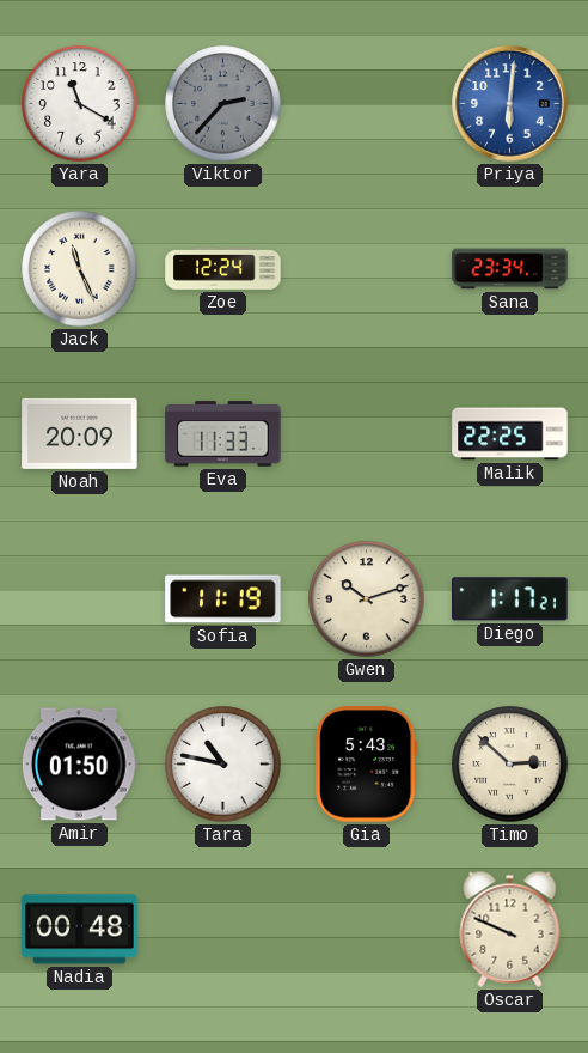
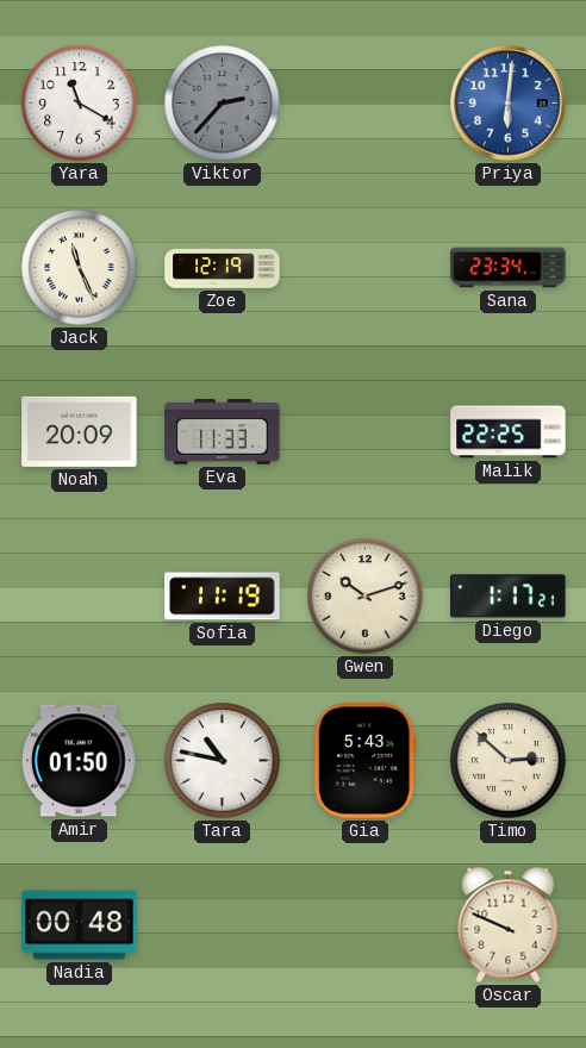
Zoe: 12:24 -> 12:19
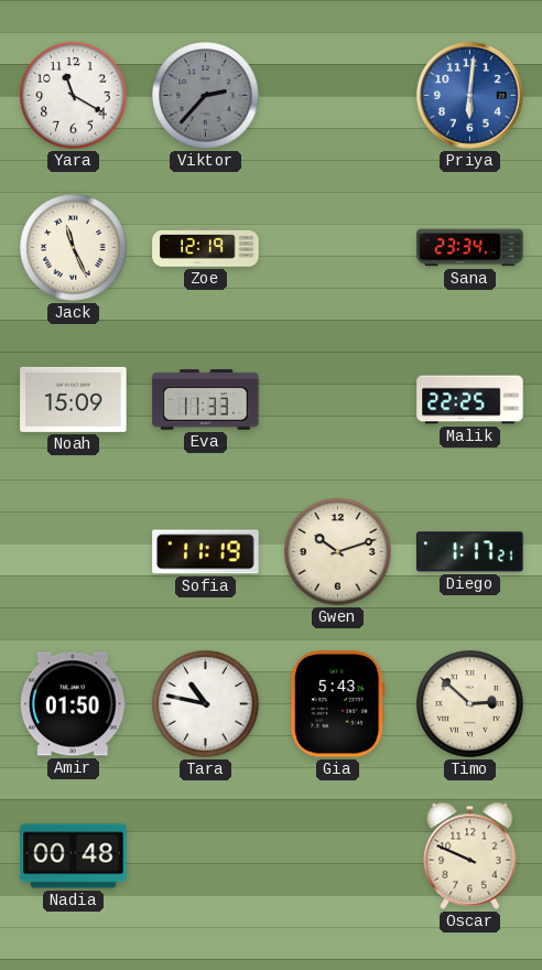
Noah: 20:09 -> 15:09
